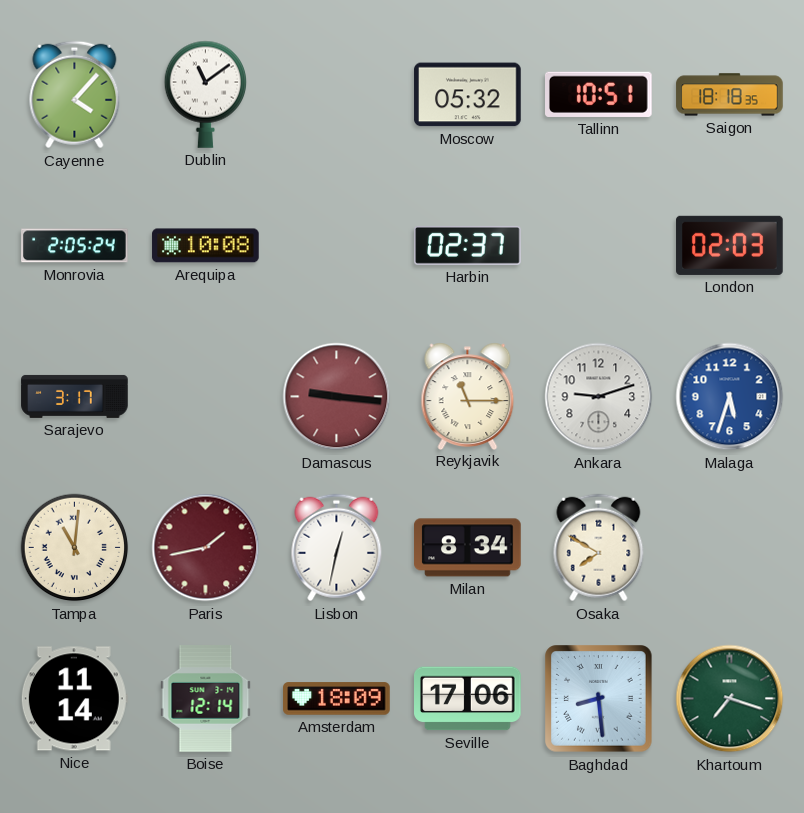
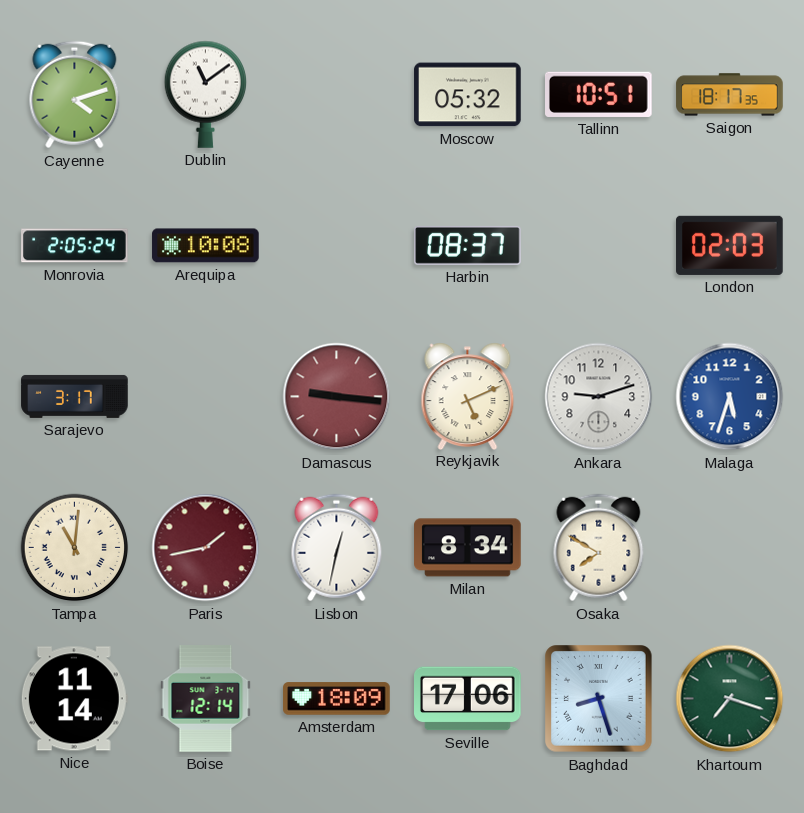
Cayenne: 4:07 -> 4:12
Saigon: 18:18 -> 18:17
Harbin: 02:37 -> 08:37
Reykjavik: 11:15 -> 5:11
Baghdad: 8:29 -> 8:27
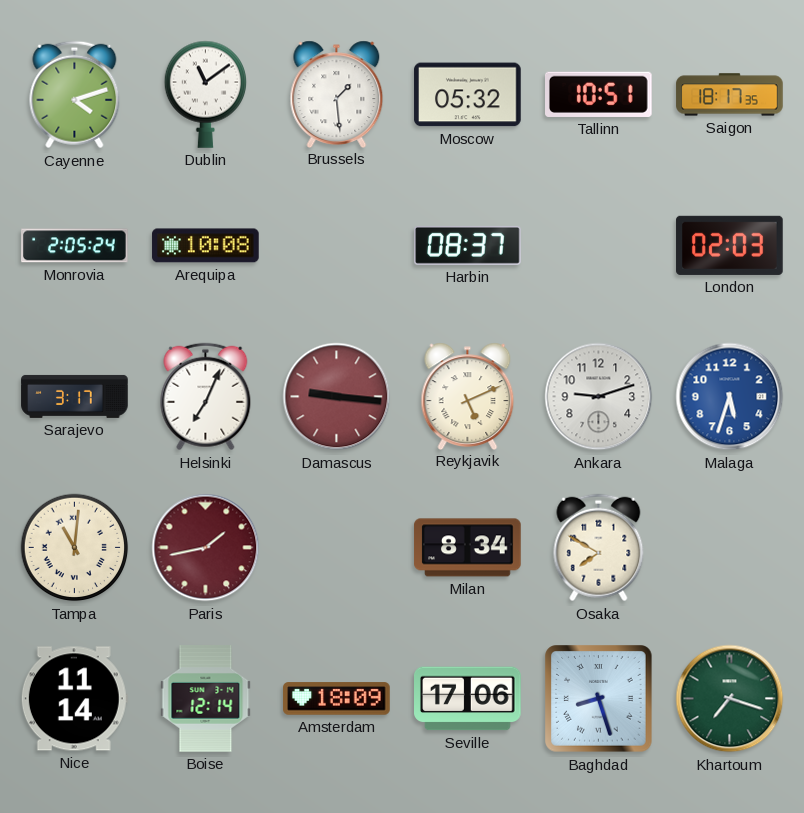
Brussels: none -> 1:29
Helsinki: none -> 7:04
Lisbon: 12:32 -> none
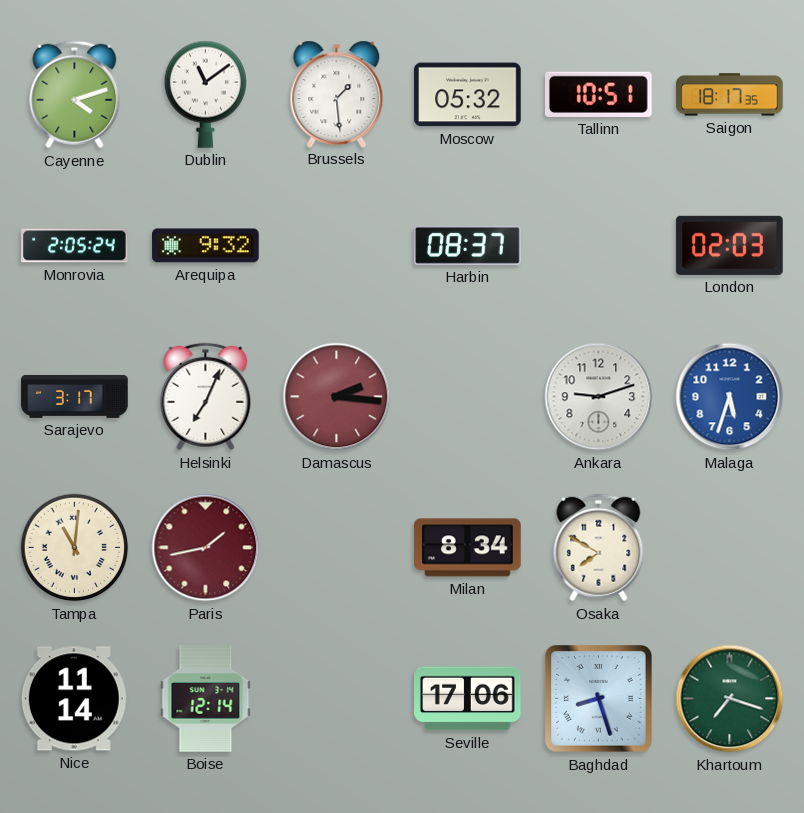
Arequipa: 10:08 -> 9:32
Damascus: 9:16 -> 2:16
Reykjavik: 5:11 -> none
Amsterdam: 18:09 -> none
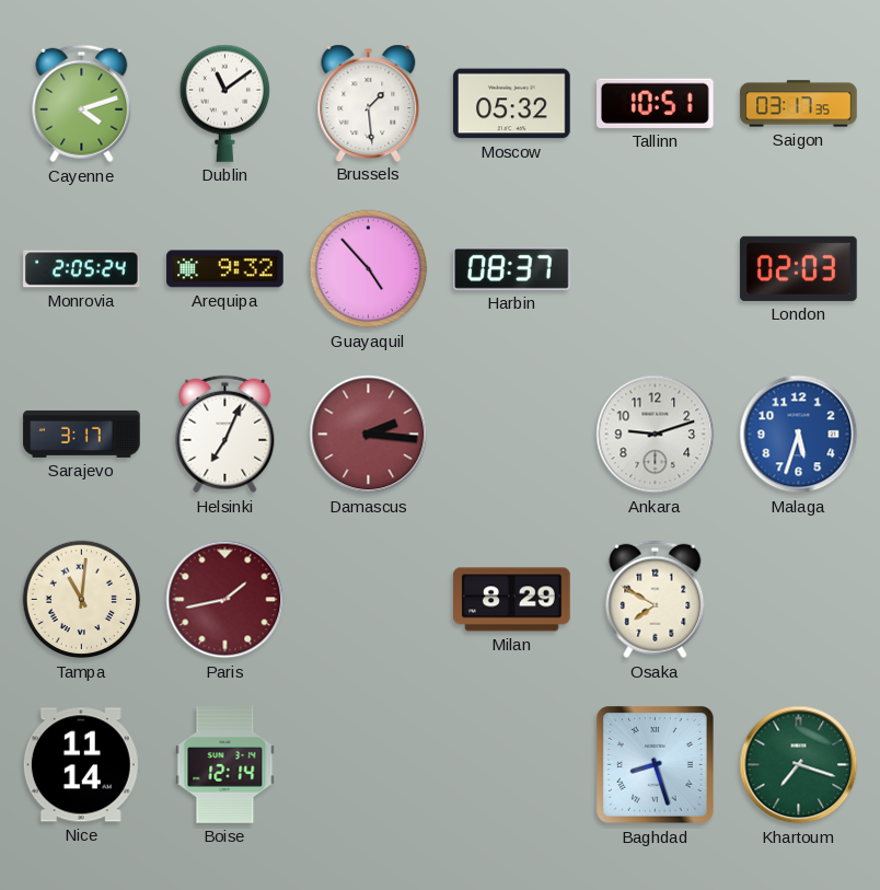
Saigon: 18:17 -> 03:17
Guayaquil: none -> 4:53
Milan: 8:34 -> 8:29
Seville: 17:06 -> none
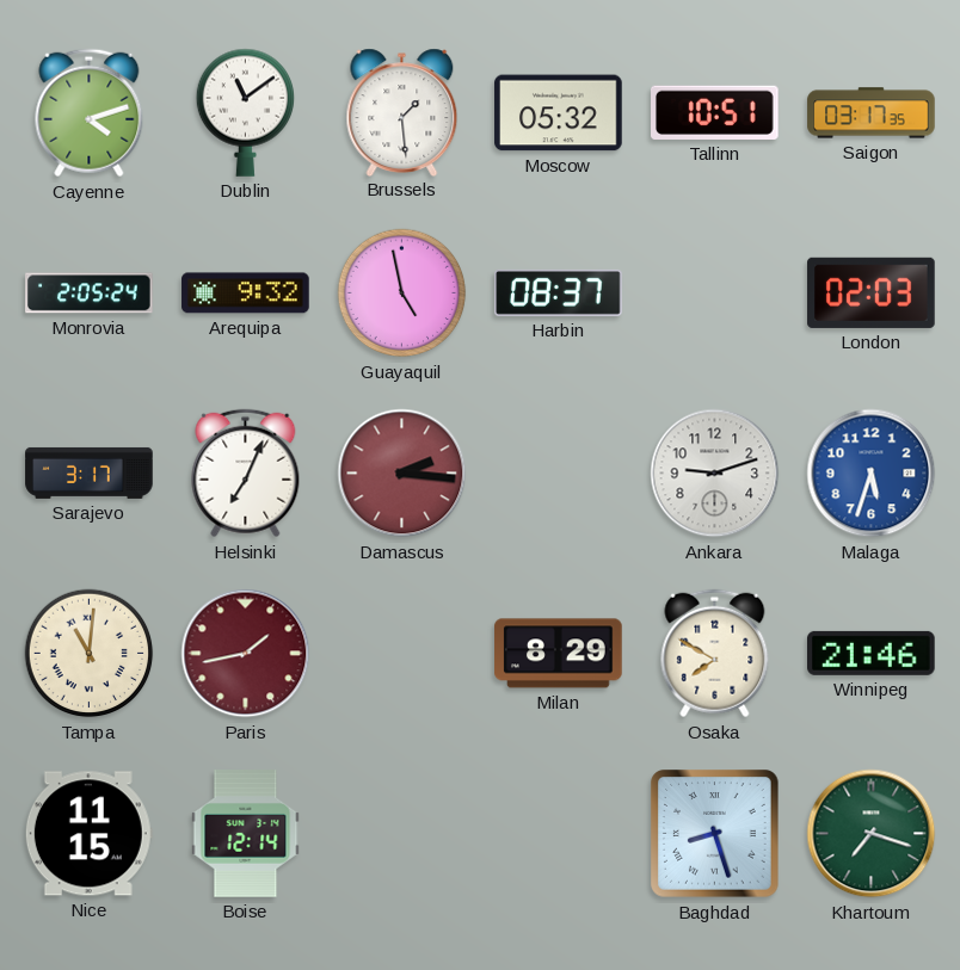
Guayaquil: 4:53 -> 4:58
Winnipeg: none -> 21:46
Nice: 11:14 -> 11:15
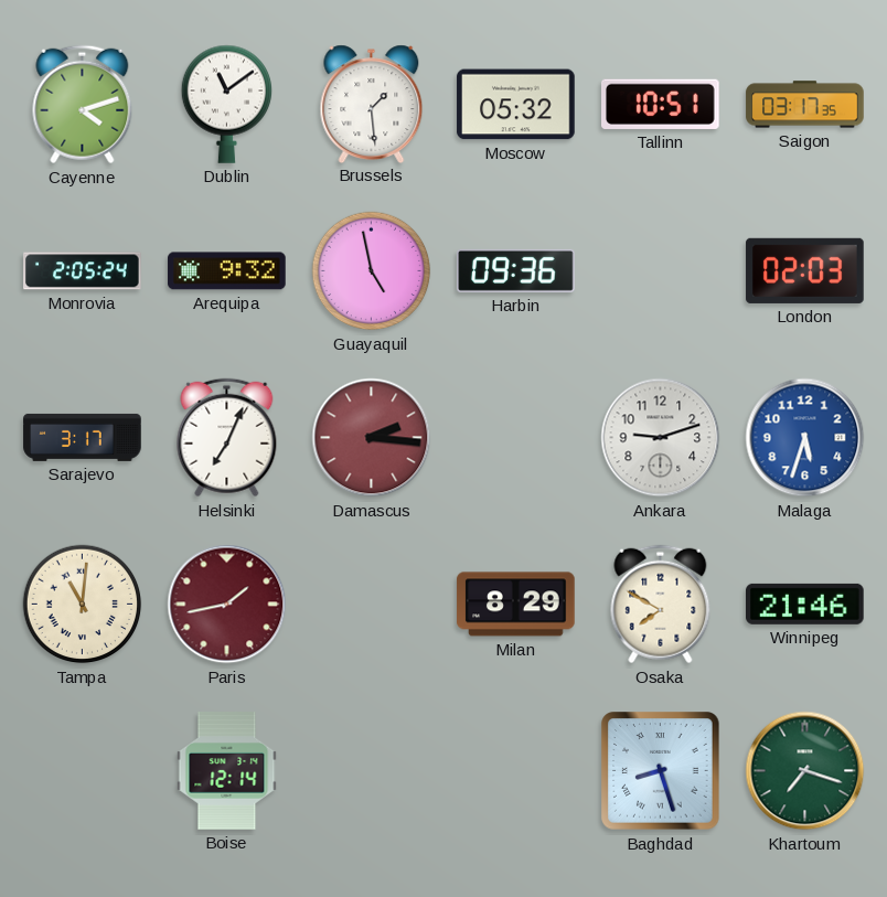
Harbin: 08:37 -> 09:36
Nice: 11:15 -> none
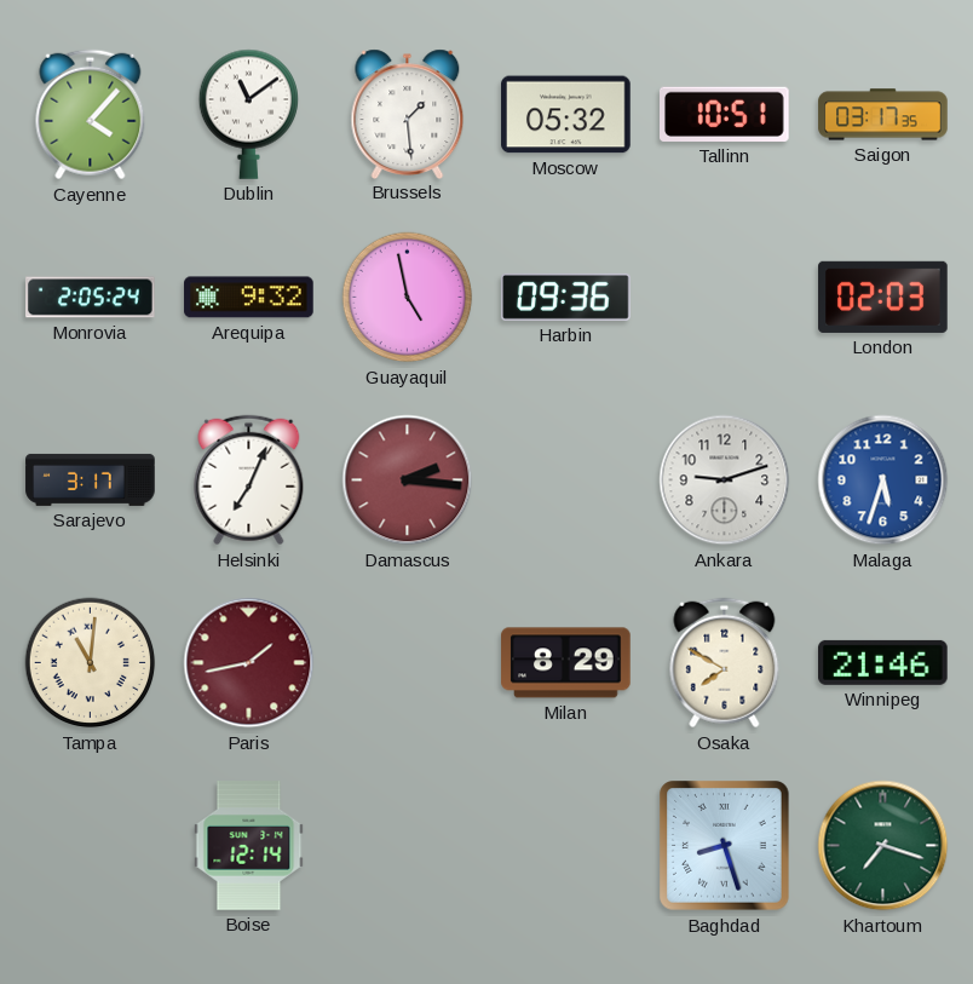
Cayenne: 4:12 -> 4:07
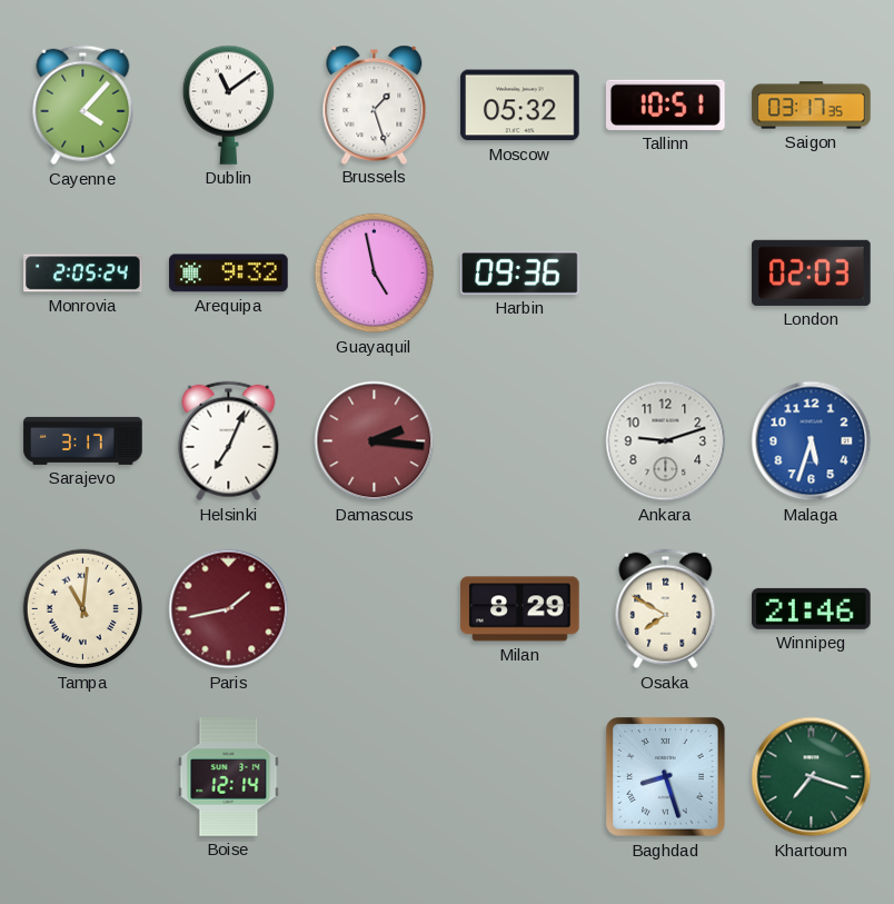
Brussels: 1:29 -> 1:27
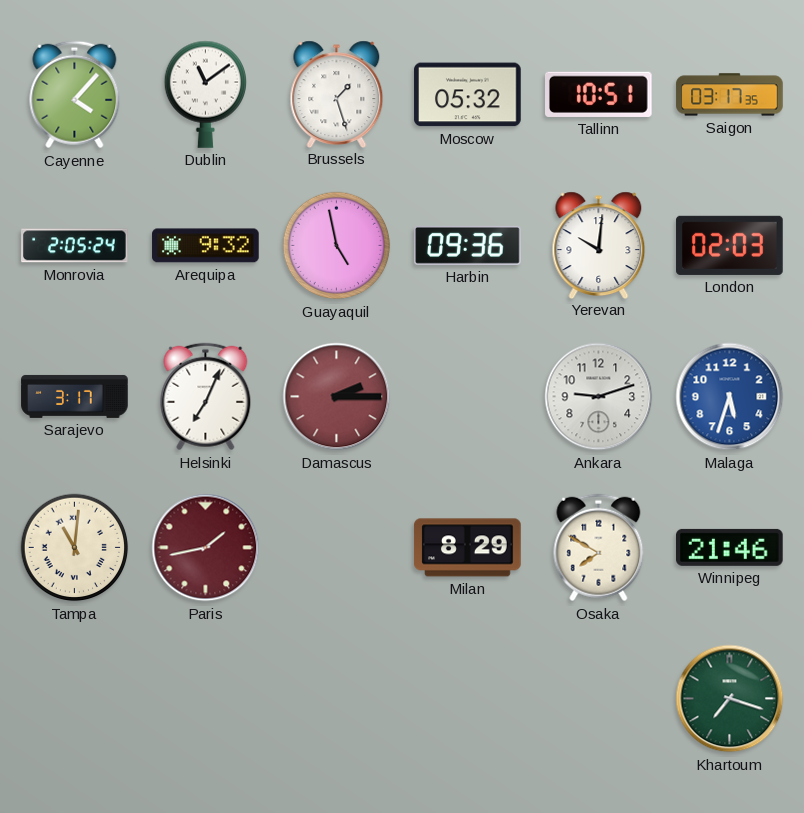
Yerevan: none -> 10:01
Damascus: 2:16 -> 2:15
Boise: 12:14 -> none
Baghdad: 8:27 -> none
